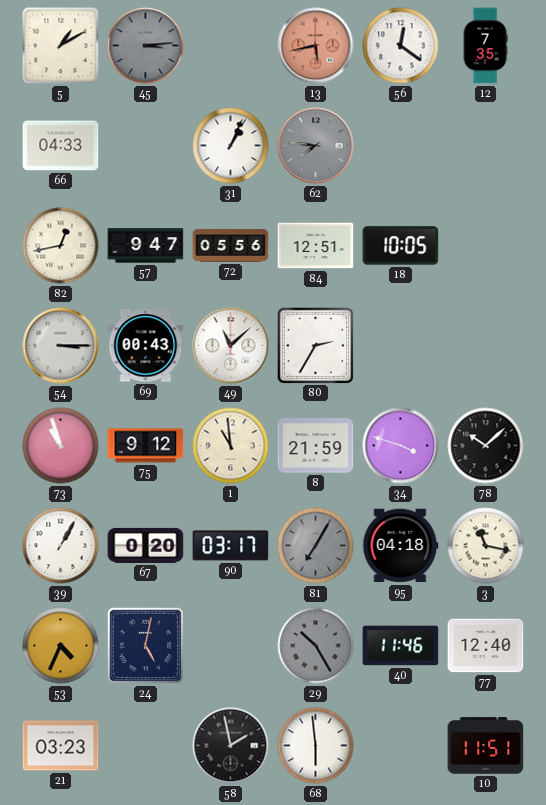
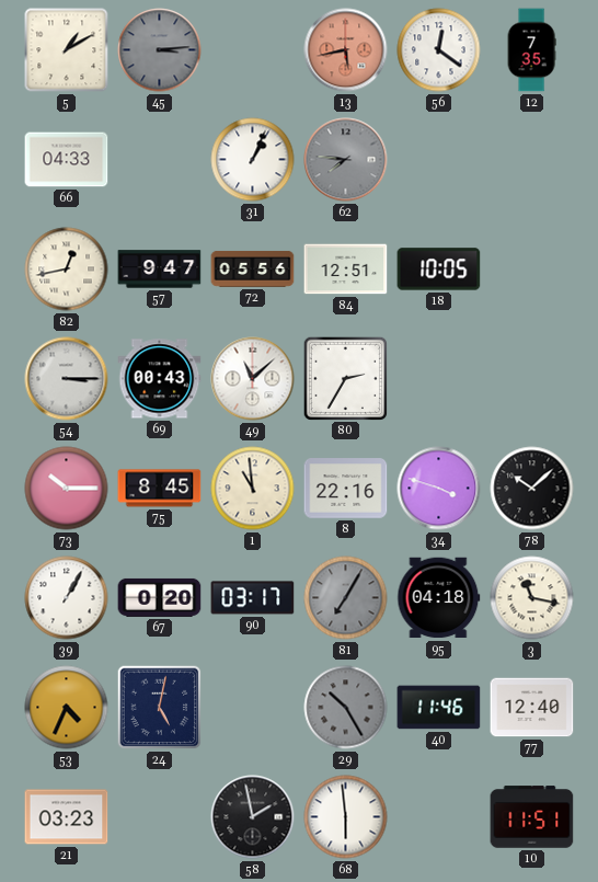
73: 10:57 -> 10:15
75: 9:12 -> 8:45
8: 21:59 -> 22:16
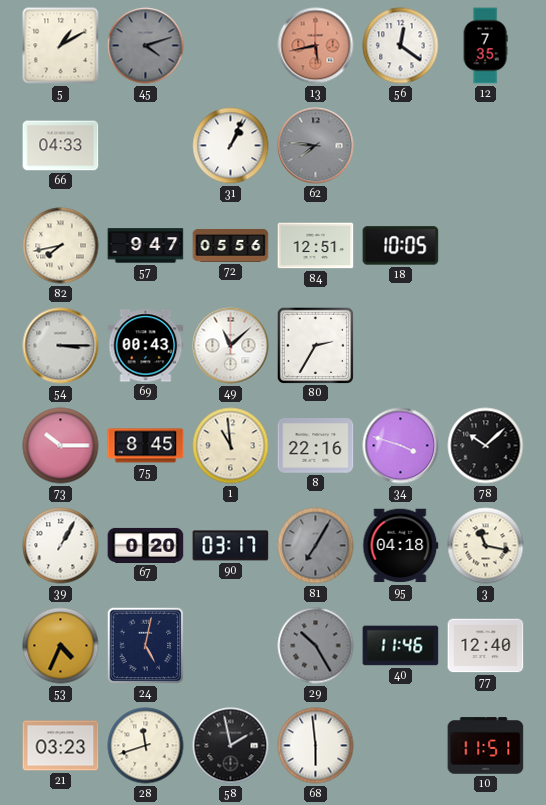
45: 3:14 -> 4:12
82: 12:43 -> 7:43
28: none -> 11:42
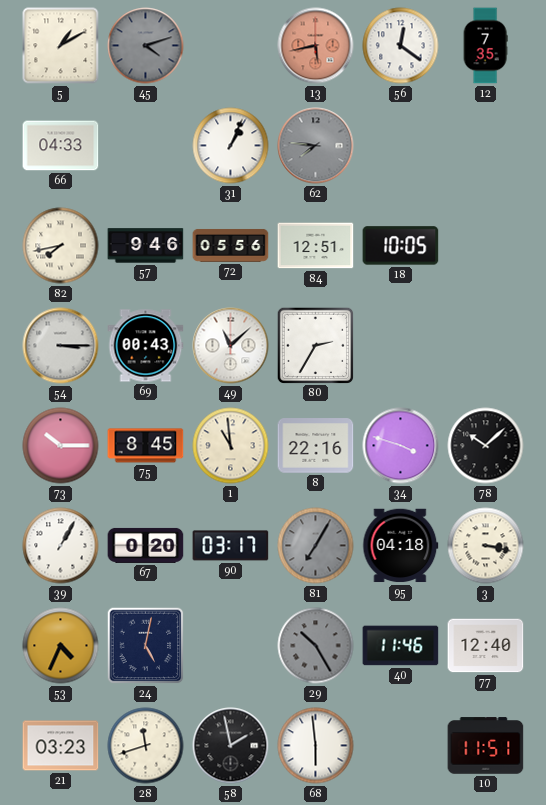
57: 9:47 -> 9:46
3: 11:17 -> 3:17
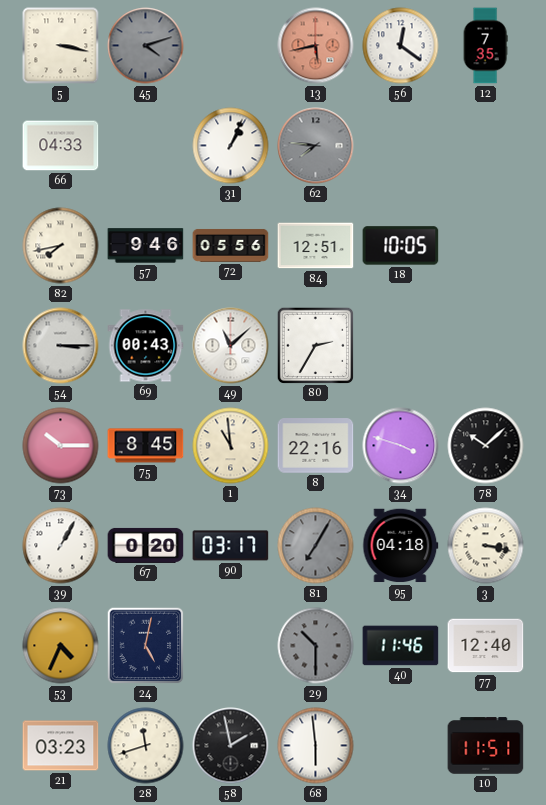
5: 1:10 -> 3:17
29: 10:25 -> 10:30
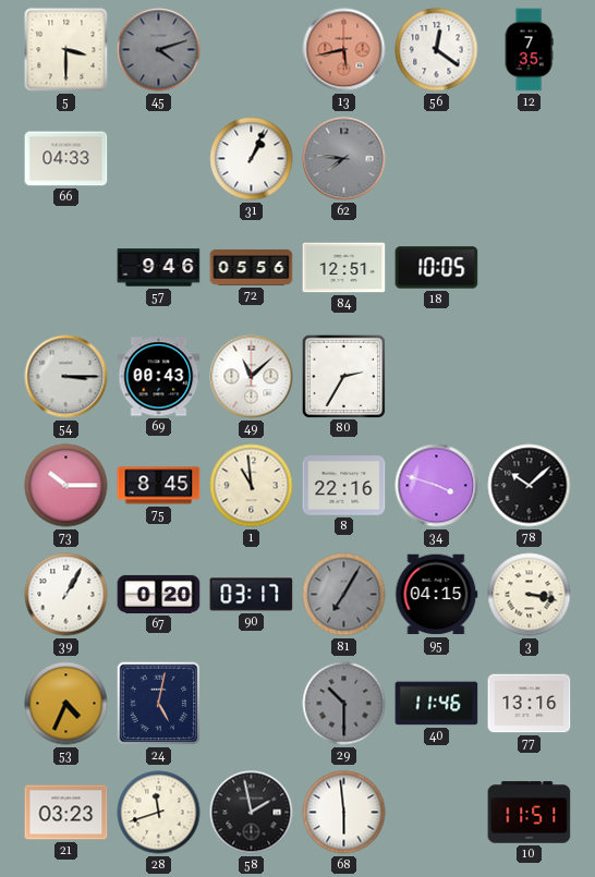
5: 3:17 -> 3:30
82: 7:43 -> none
95: 04:18 -> 04:15
77: 12:40 -> 13:16
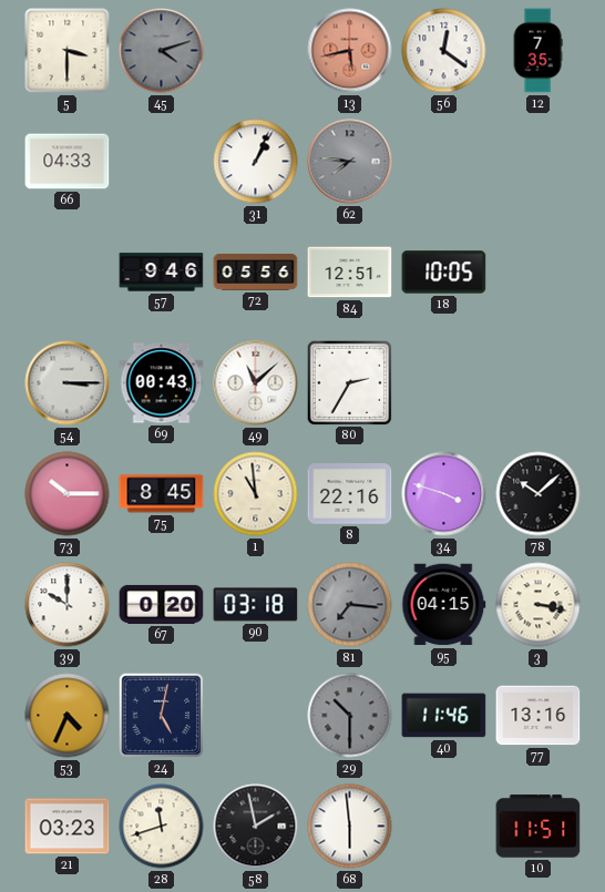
39: 1:05 -> 10:00
90: 03:17 -> 03:18
81: 7:05 -> 7:16
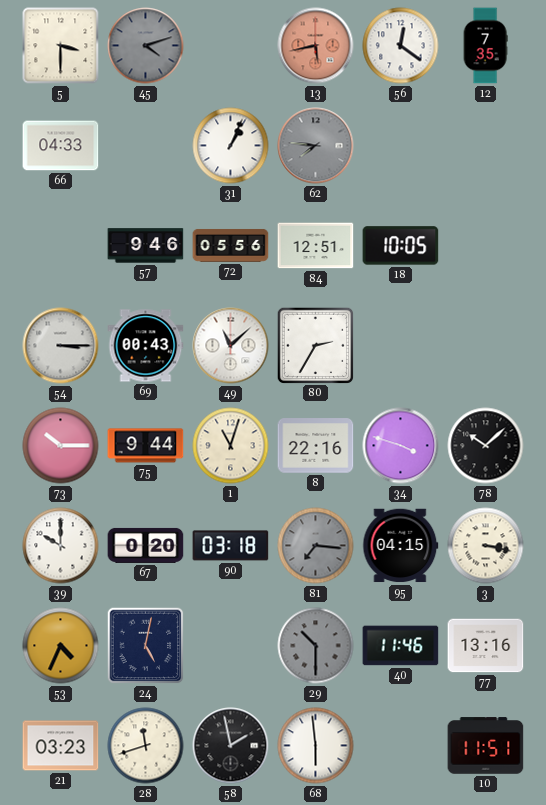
75: 8:45 -> 9:44
1: 10:59 -> 11:03
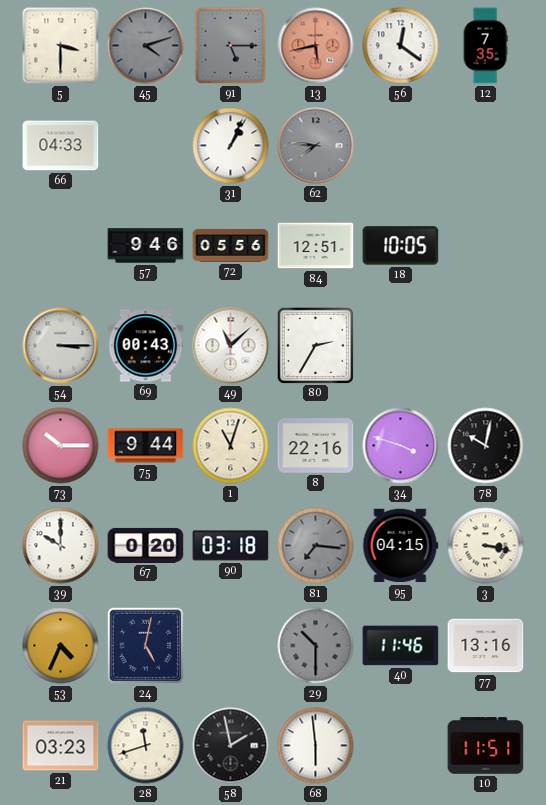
91: none -> 5:15
78: 10:08 -> 10:02
